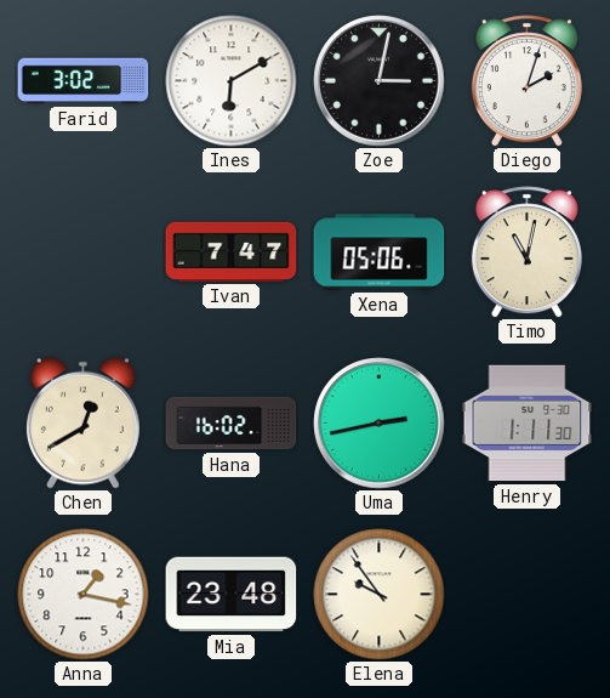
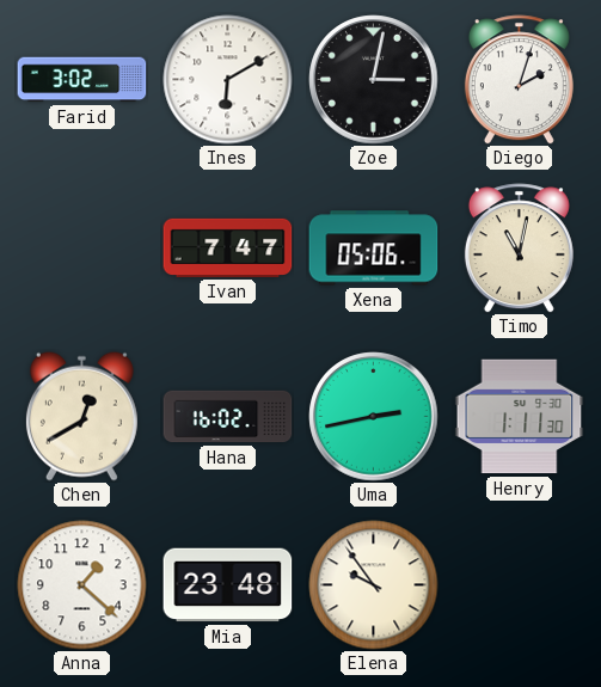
Anna: 1:17 -> 1:22
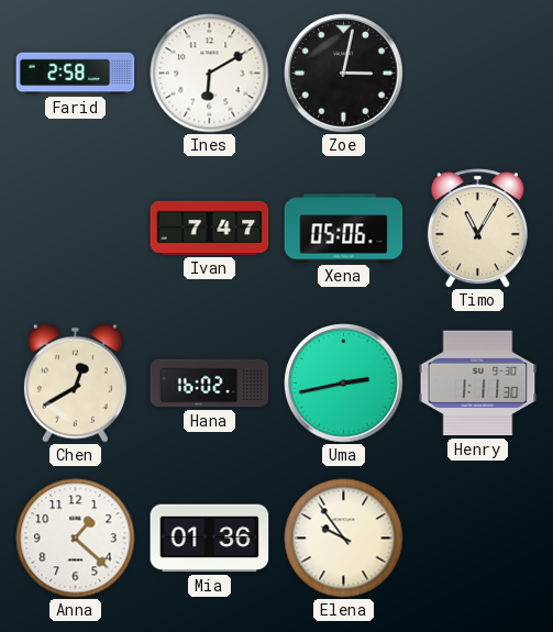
Farid: 3:02 -> 2:58
Diego: 2:03 -> none
Timo: 11:02 -> 11:05
Mia: 23:48 -> 01:36
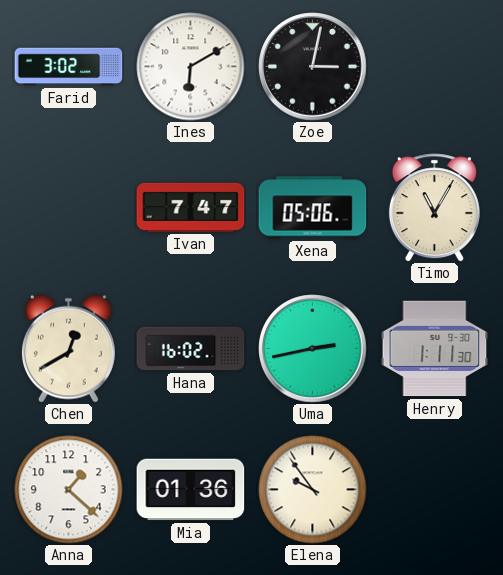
Farid: 2:58 -> 3:02
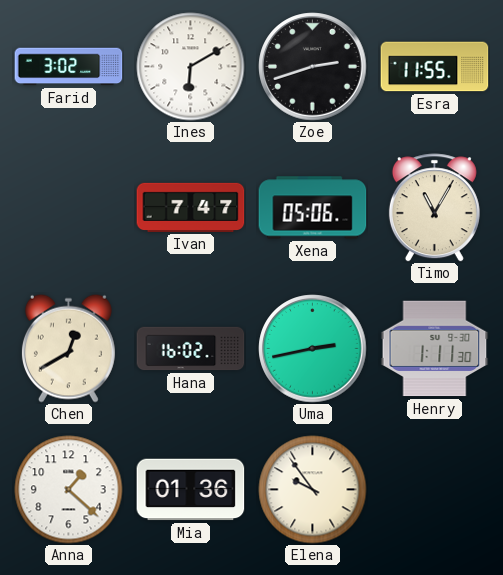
Zoe: 3:02 -> 2:42
Esra: none -> 11:55
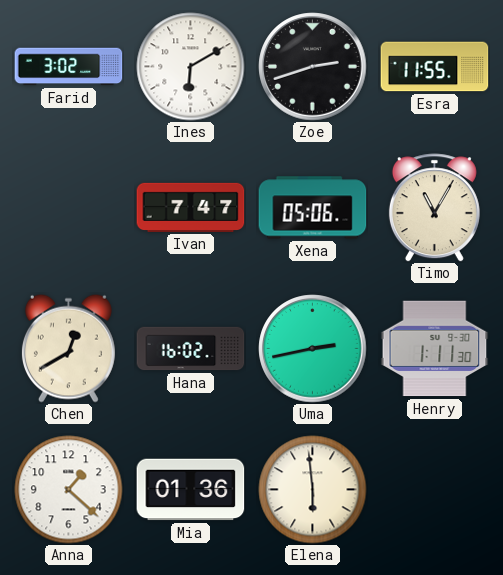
Elena: 9:54 -> 5:59
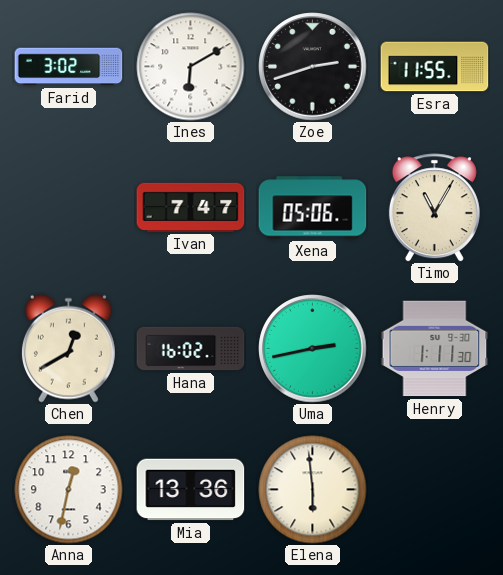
Anna: 1:22 -> 12:32
Mia: 01:36 -> 13:36
